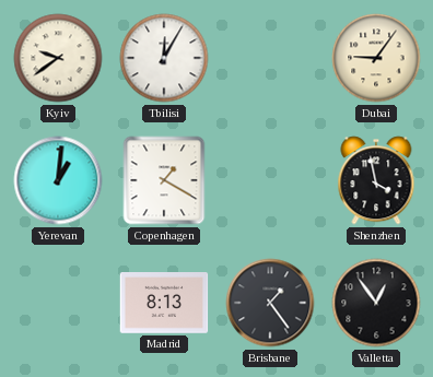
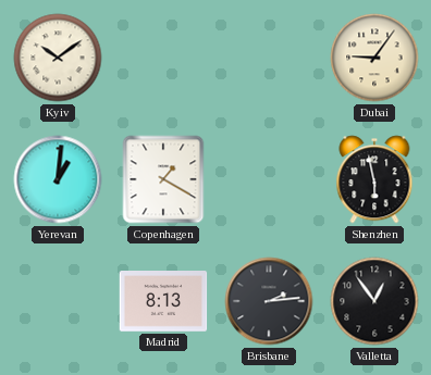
Kyiv: 9:39 -> 10:09
Tbilisi: 12:05 -> none
Shenzhen: 3:58 -> 5:58
Brisbane: 1:24 -> 2:14
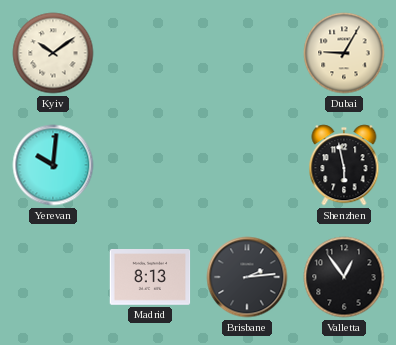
Dubai: 9:06 -> 9:05
Yerevan: 1:01 -> 10:01
Copenhagen: 1:20 -> none
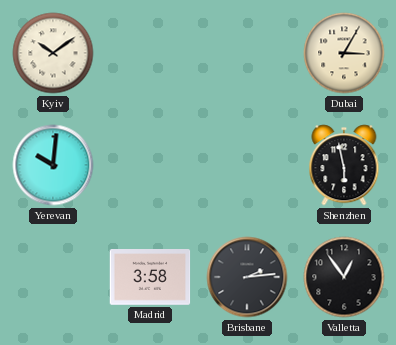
Dubai: 9:05 -> 3:05
Madrid: 8:13 -> 3:58
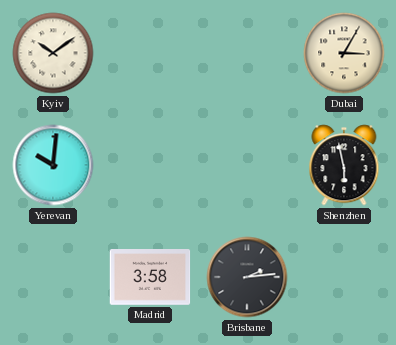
Valletta: 12:54 -> none
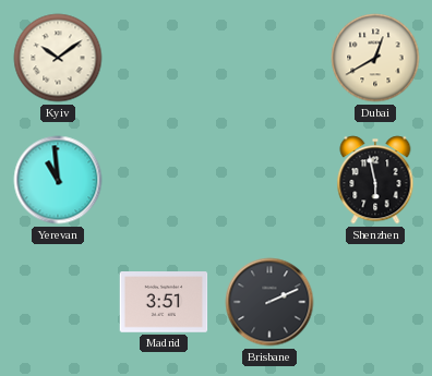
Dubai: 3:05 -> 12:40
Yerevan: 10:01 -> 10:59
Madrid: 3:58 -> 3:51
Brisbane: 2:14 -> 2:11
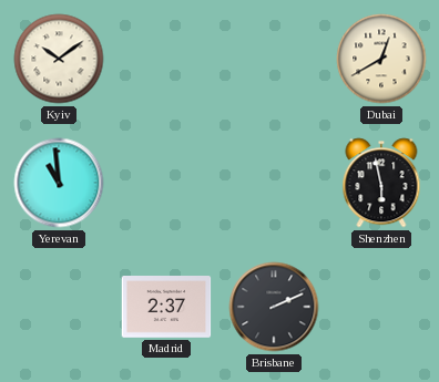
Madrid: 3:51 -> 2:37
